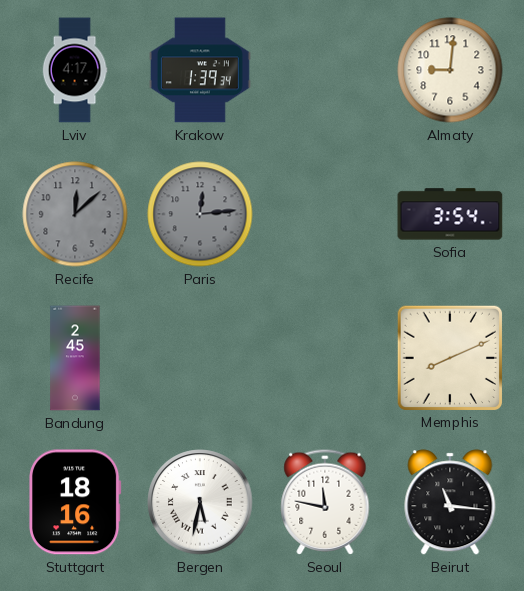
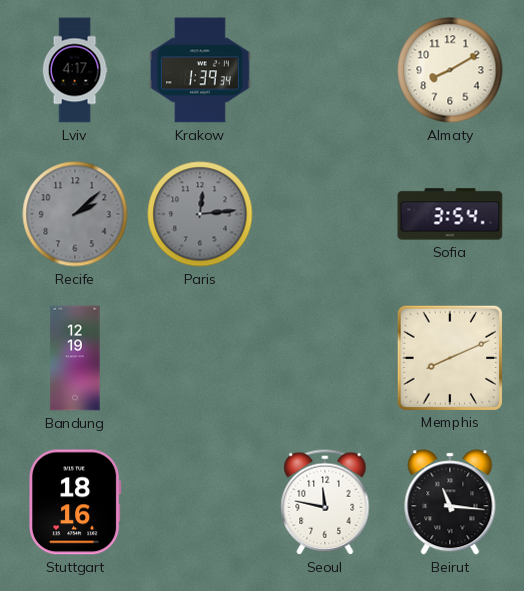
Almaty: 9:01 -> 8:10
Recife: 12:08 -> 2:08
Bandung: 2:45 -> 12:19
Bergen: 5:32 -> none
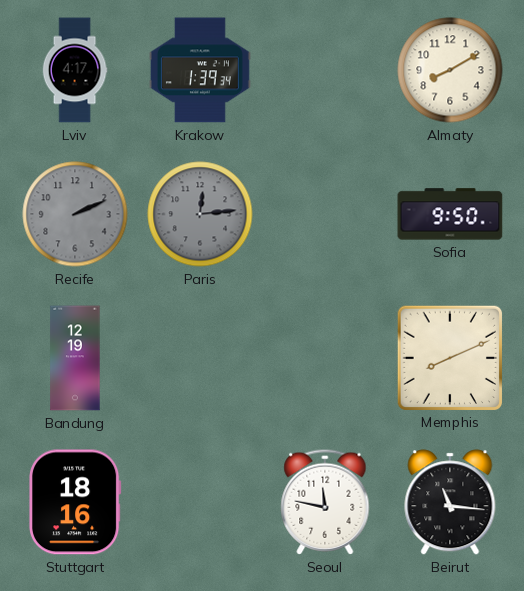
Recife: 2:08 -> 2:11
Sofia: 3:54 -> 9:50
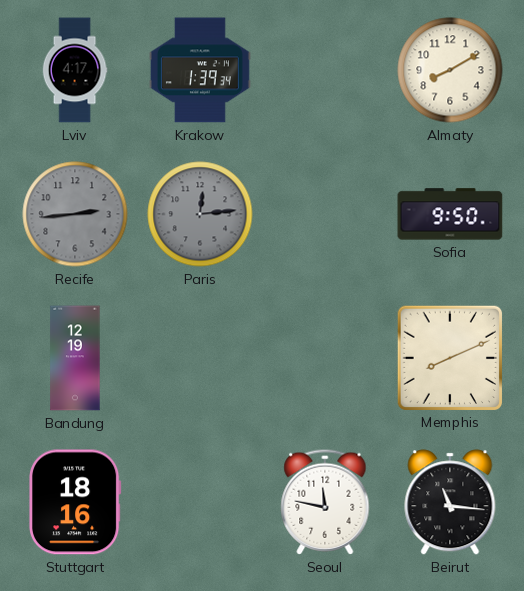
Recife: 2:11 -> 2:44
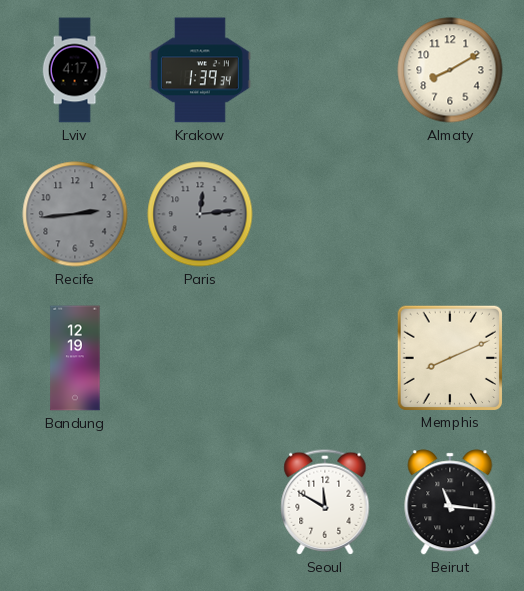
Sofia: 9:50 -> none
Stuttgart: 18:16 -> none
Seoul: 11:47 -> 11:50
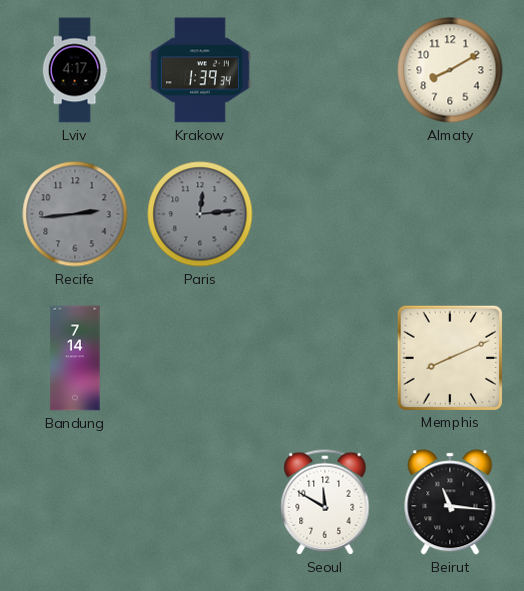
Bandung: 12:19 -> 7:14
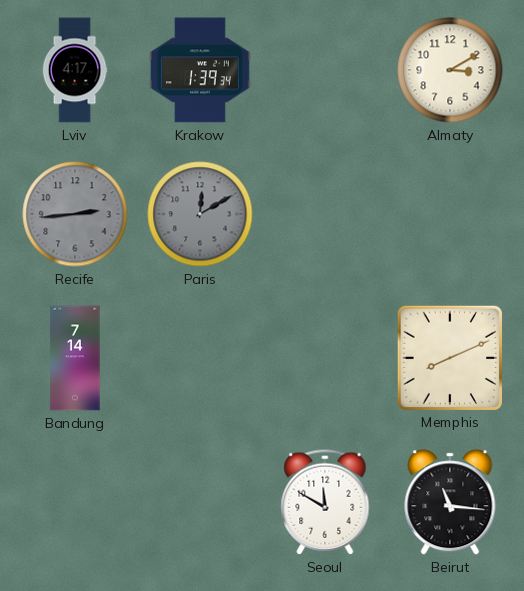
Almaty: 8:10 -> 3:10
Paris: 12:14 -> 12:10
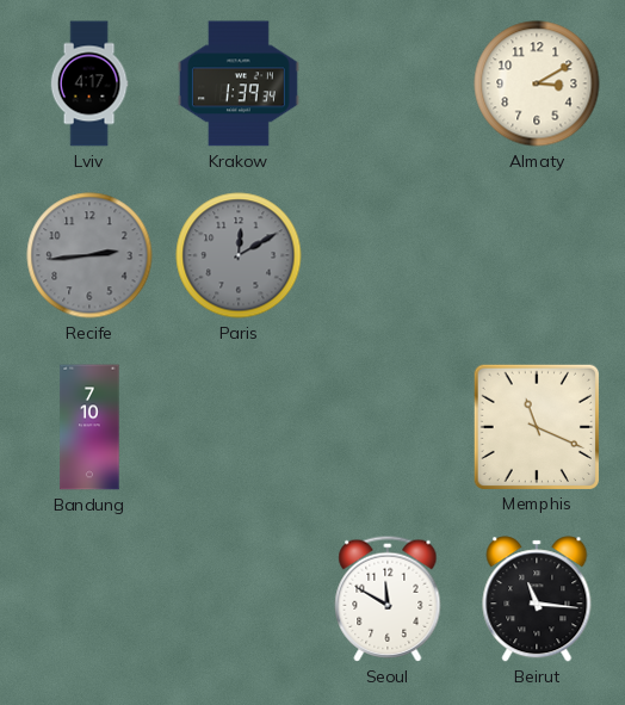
Bandung: 7:14 -> 7:10
Memphis: 8:11 -> 11:19
